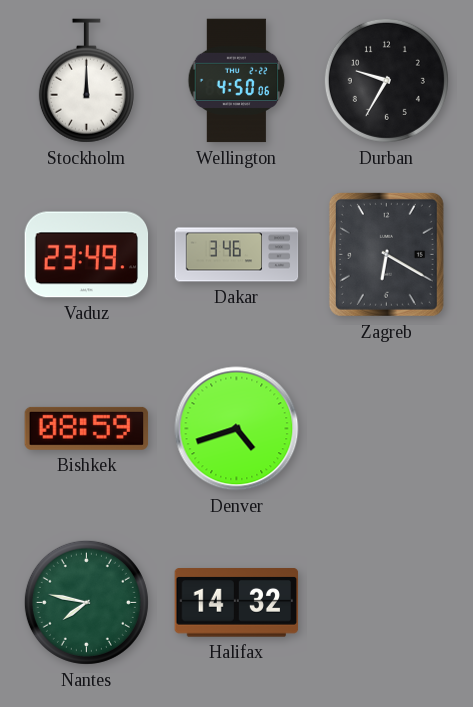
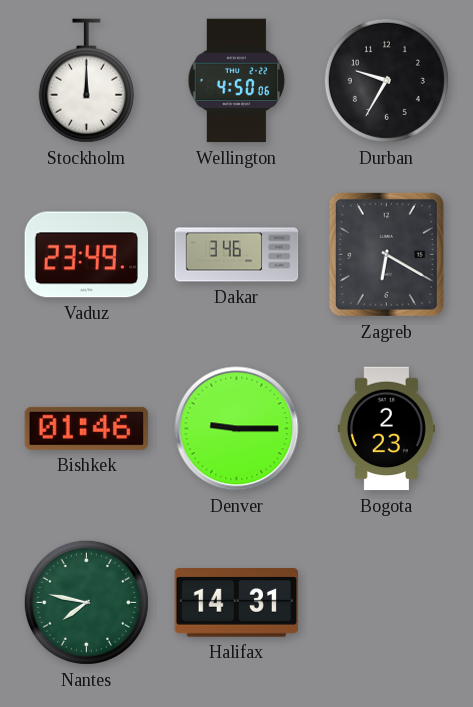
Bishkek: 08:59 -> 01:46
Denver: 4:42 -> 9:15
Bogota: none -> 2:23
Halifax: 14:32 -> 14:31
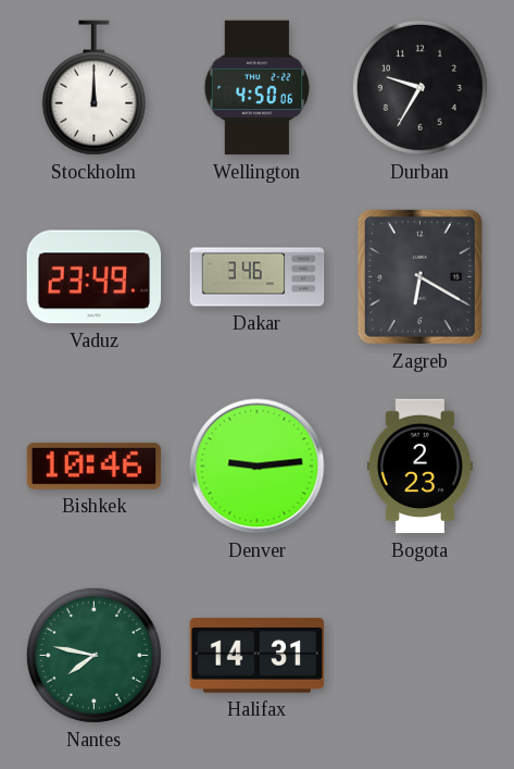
Bishkek: 01:46 -> 10:46
Denver: 9:15 -> 9:14
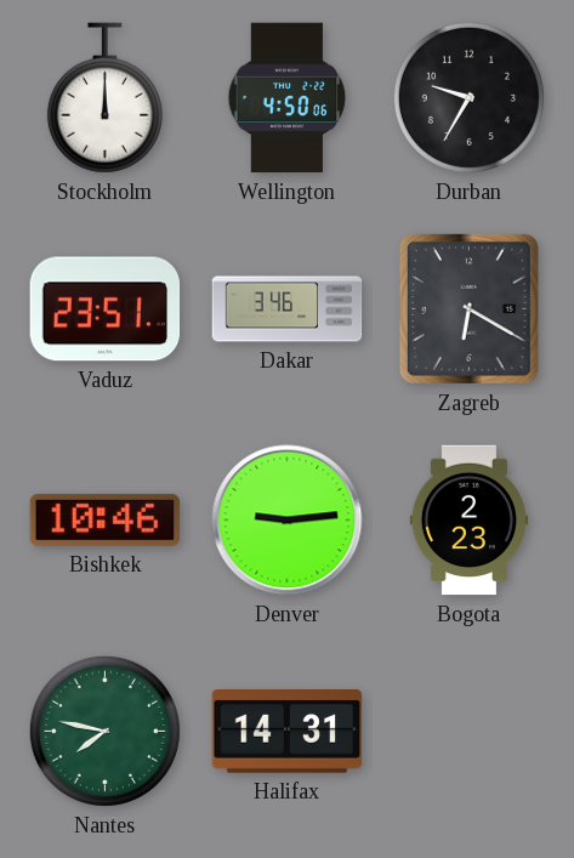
Vaduz: 23:49 -> 23:51
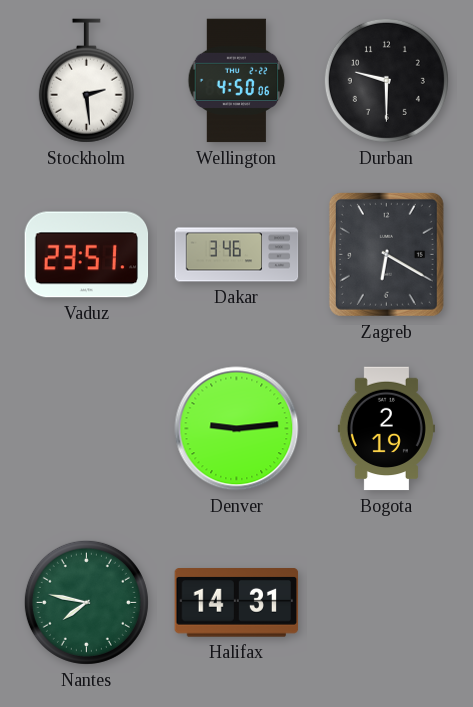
Stockholm: 12:00 -> 2:29
Durban: 9:35 -> 9:30
Bishkek: 10:46 -> none
Bogota: 2:23 -> 2:19
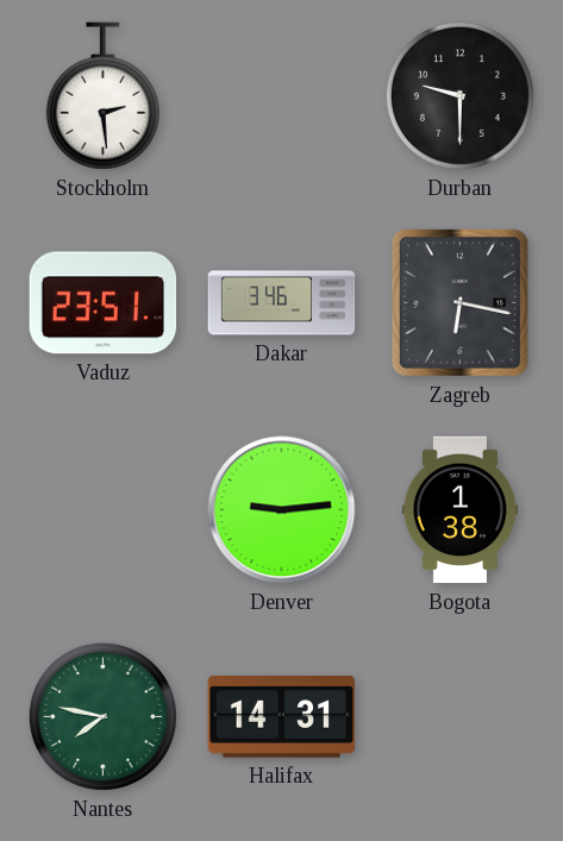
Wellington: 4:50 -> none
Zagreb: 6:20 -> 6:17
Bogota: 2:19 -> 1:38
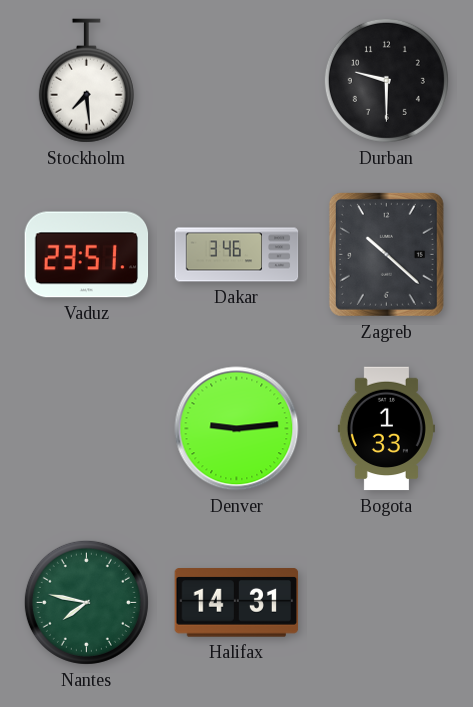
Stockholm: 2:29 -> 7:29
Zagreb: 6:17 -> 10:22
Bogota: 1:38 -> 1:33
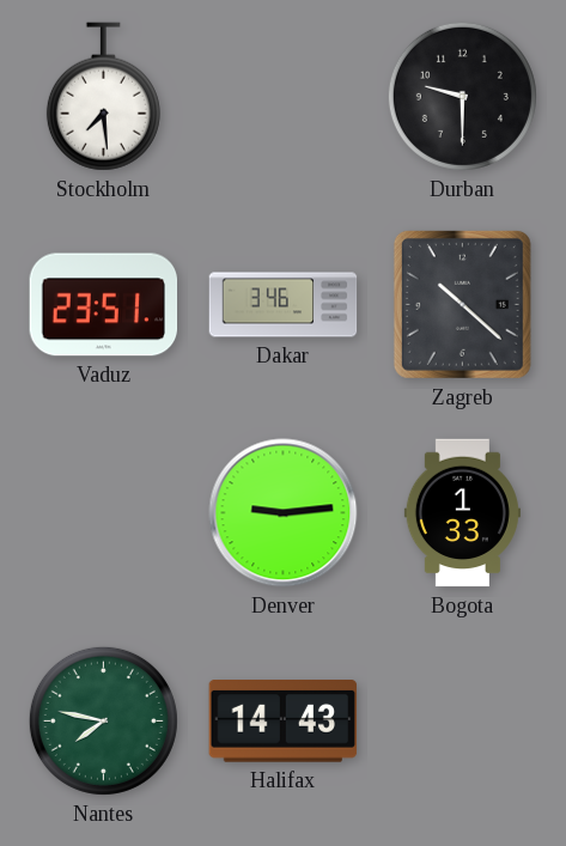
Halifax: 14:31 -> 14:43
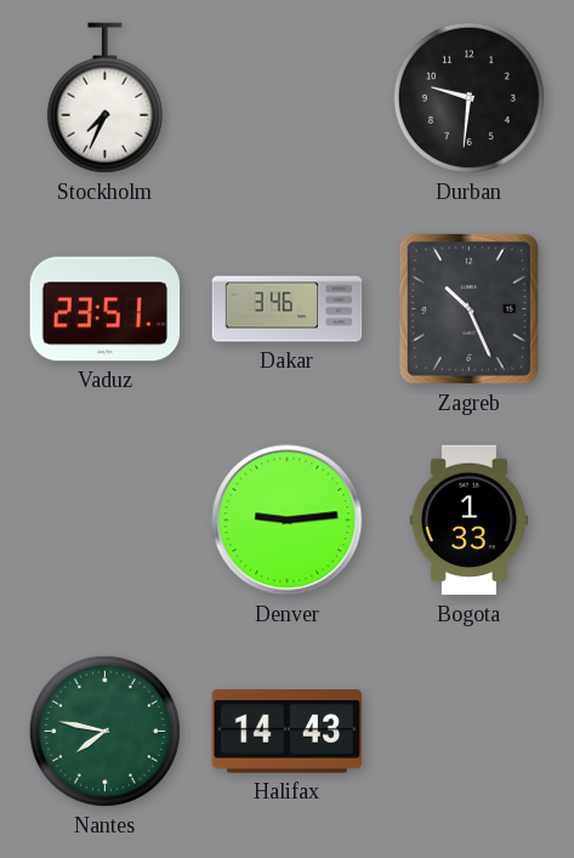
Stockholm: 7:29 -> 7:34
Durban: 9:30 -> 9:31
Zagreb: 10:22 -> 10:26
